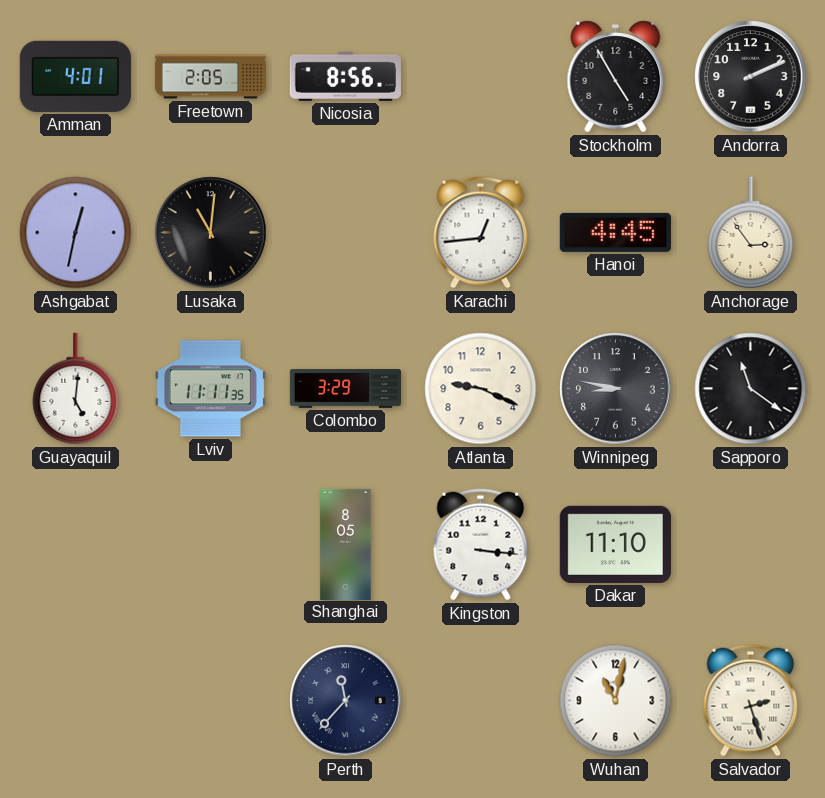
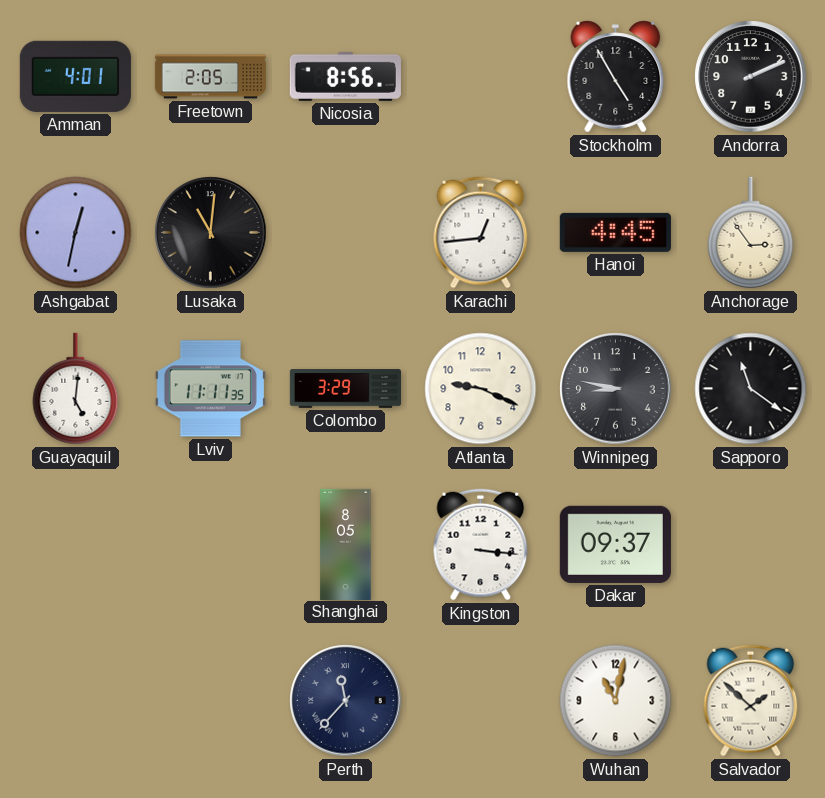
Dakar: 11:10 -> 09:37
Salvador: 2:27 -> 1:52
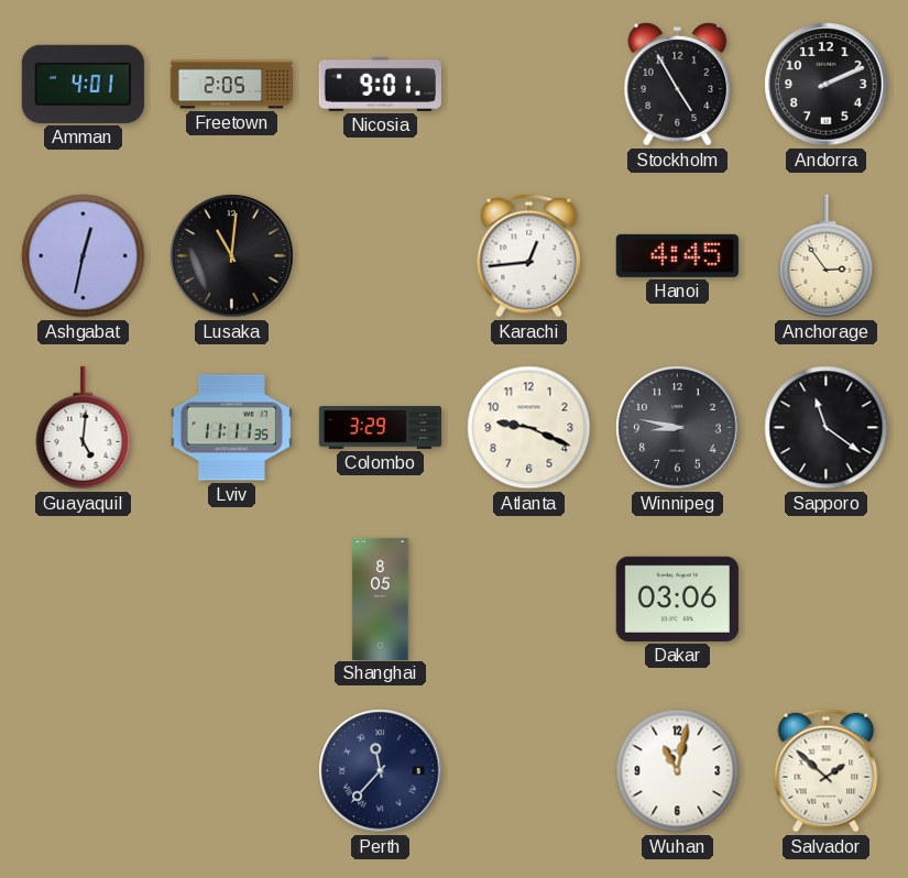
Nicosia: 8:56 -> 9:01
Kingston: 3:16 -> none
Dakar: 09:37 -> 03:06
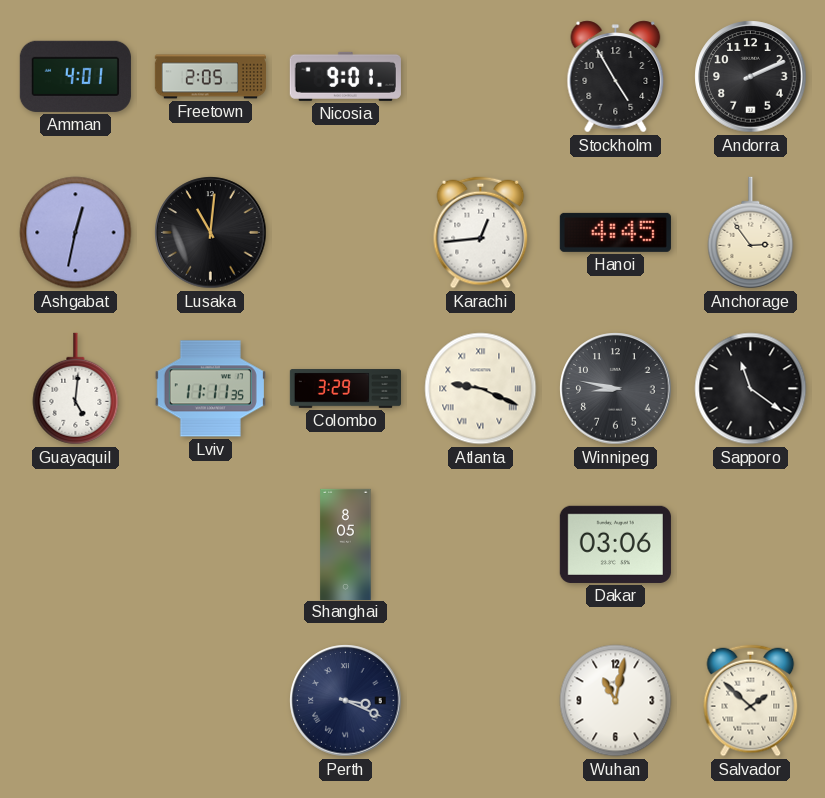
Atlanta numerals: Arabic -> Roman
Perth: 11:37 -> 3:19
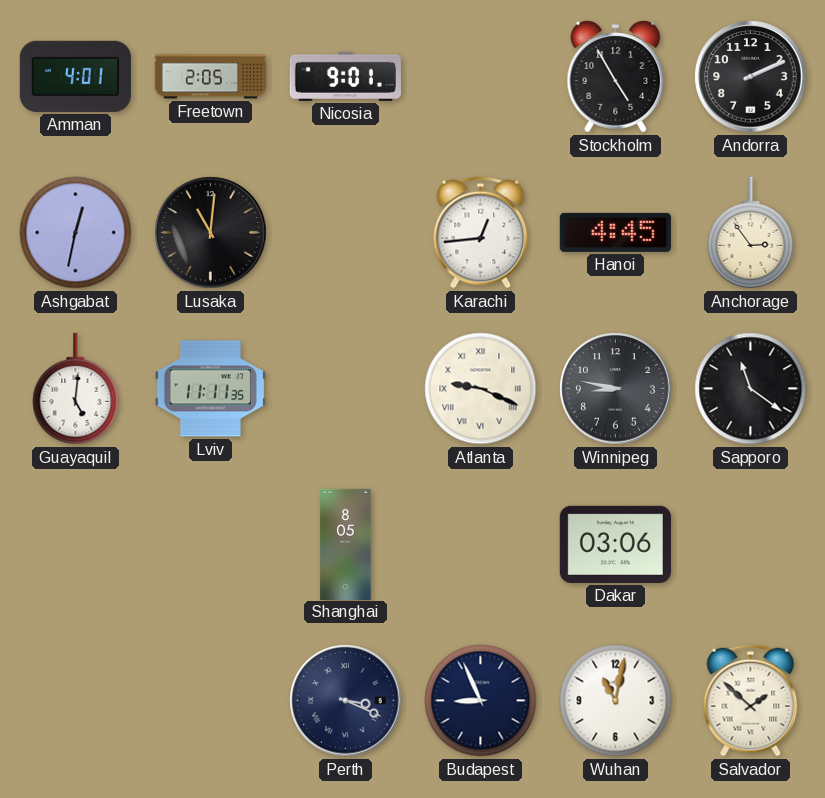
Colombo: 3:29 -> none
Budapest: none -> 8:56
